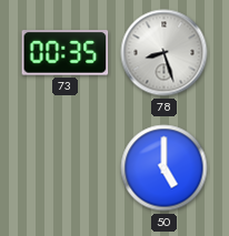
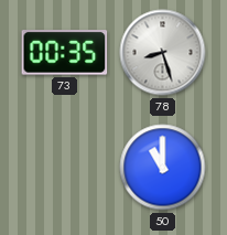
50: 5:00 -> 11:00
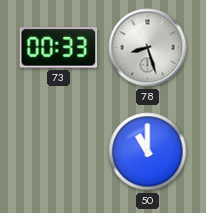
73: 00:35 -> 00:33
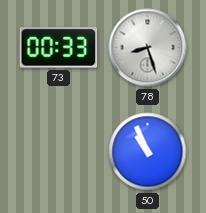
50: 11:00 -> 10:56
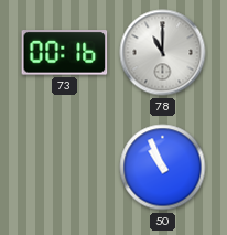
73: 00:33 -> 00:16
78: 8:27 -> 11:00
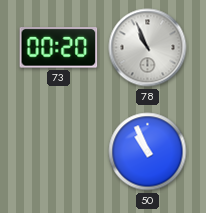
73: 00:16 -> 00:20
78: 11:00 -> 10:56
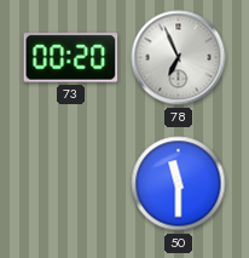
78: 10:56 -> 6:56
50: 10:56 -> 11:30
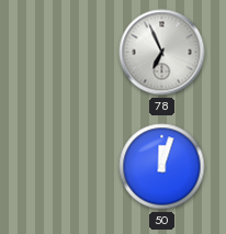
73: 00:20 -> none
50: 11:30 -> 12:03
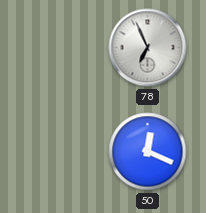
50: 12:03 -> 12:19
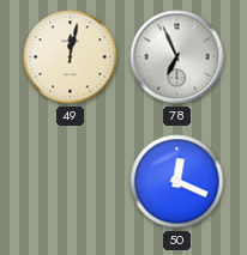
49: none -> 12:02
